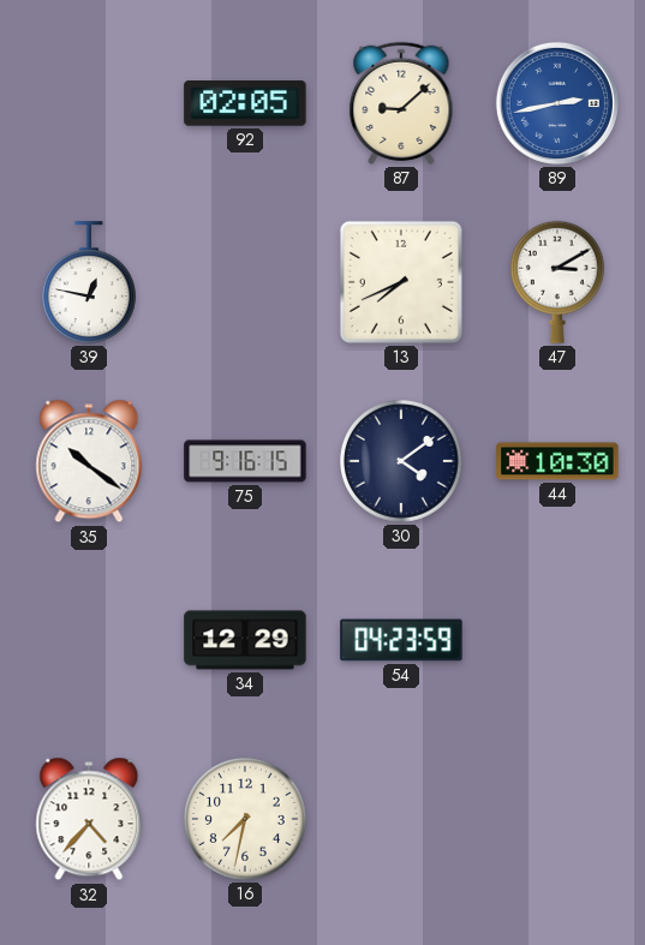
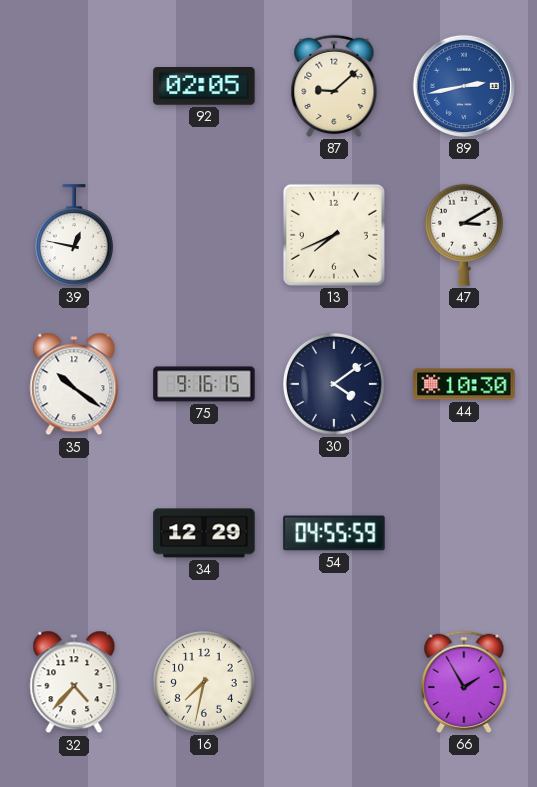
54: 04:23 -> 04:55
66: none -> 1:55
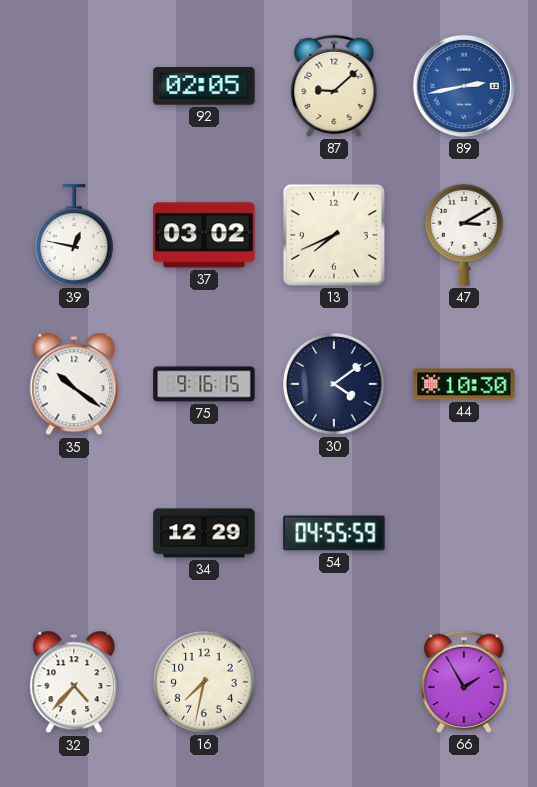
37: none -> 03:02
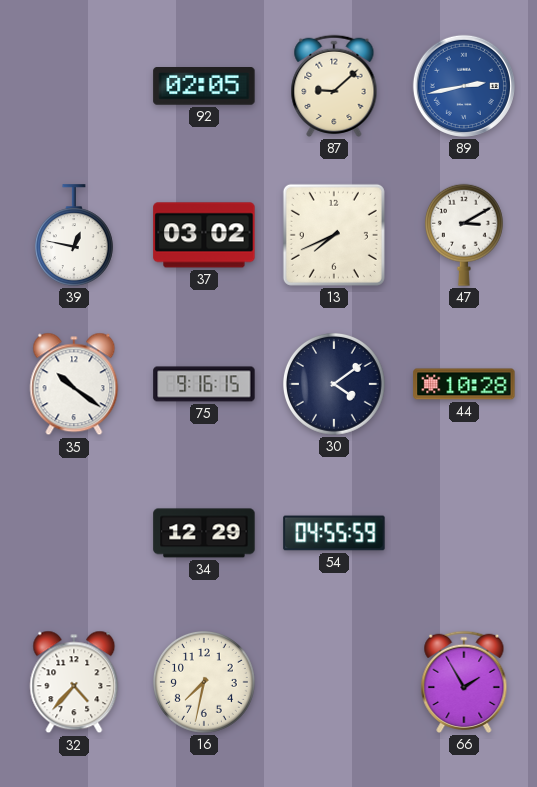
44: 10:30 -> 10:28
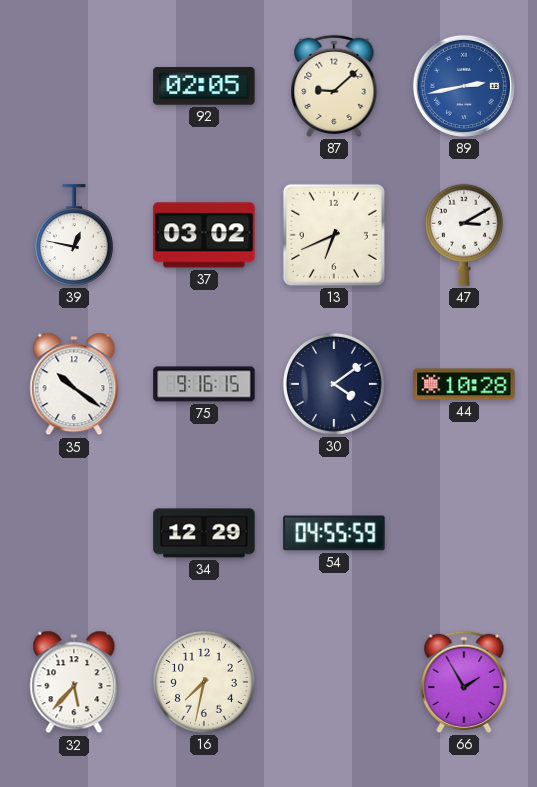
13: 7:41 -> 6:41
32: 4:37 -> 5:37
